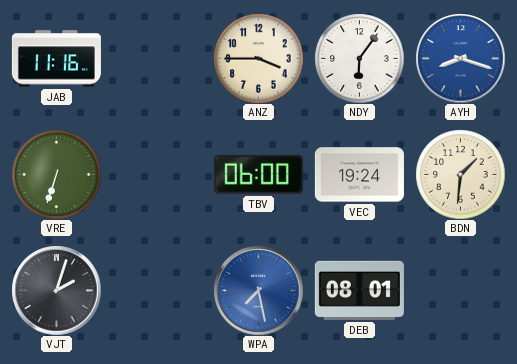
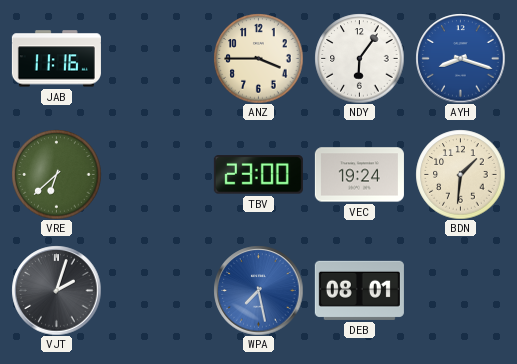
VRE: 6:33 -> 6:38
TBV: 06:00 -> 23:00
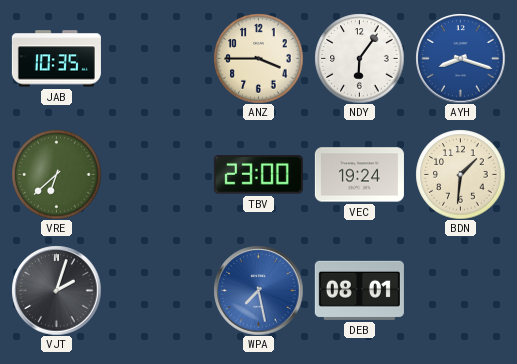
JAB: 11:16 -> 10:35
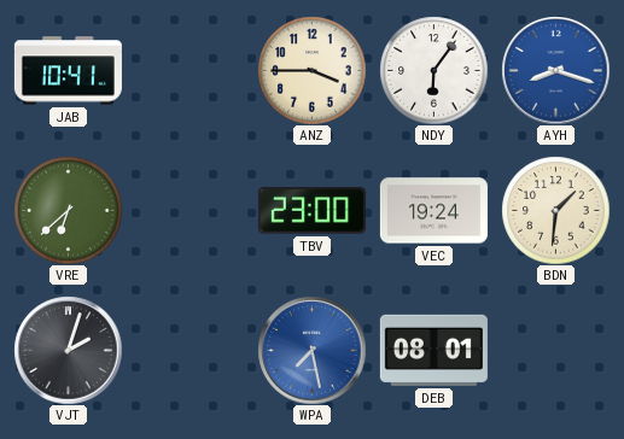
JAB: 10:35 -> 10:41
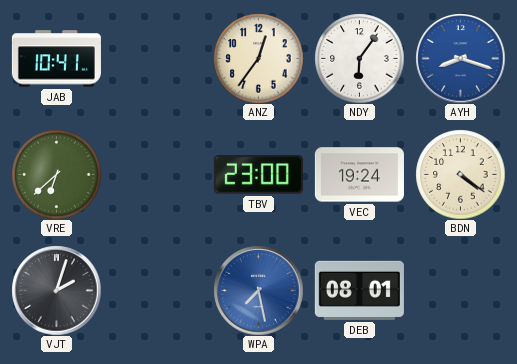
ANZ: 3:45 -> 12:36
BDN: 1:31 -> 4:21
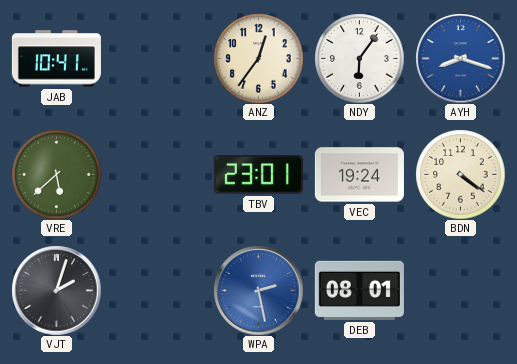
VRE: 6:38 -> 5:38
TBV: 23:00 -> 23:01
WPA: 7:28 -> 2:28
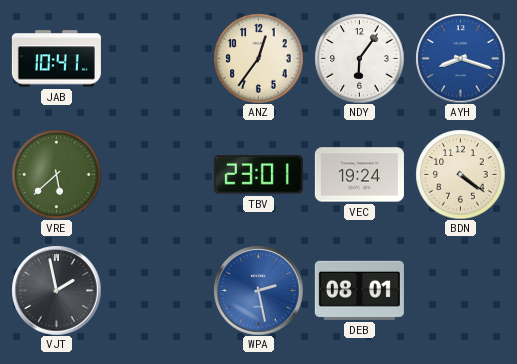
VJT: 2:03 -> 1:58
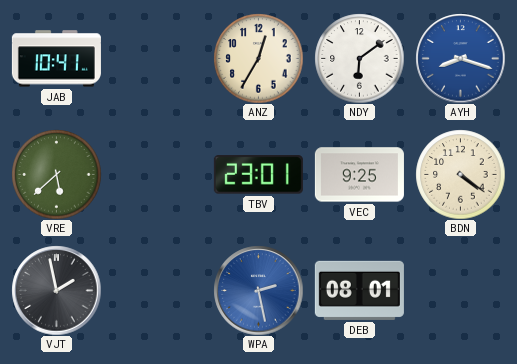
ANZ: 12:36 -> 12:35
NDY: 6:06 -> 6:09
VEC: 19:24 -> 9:25
